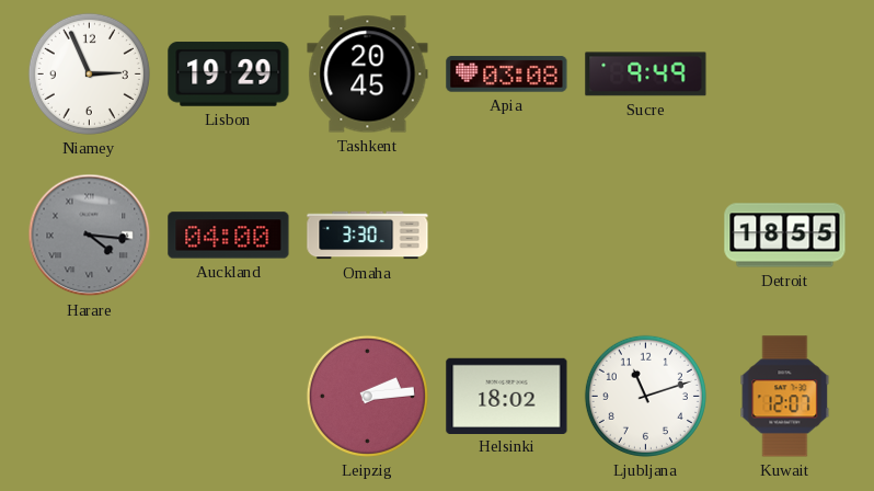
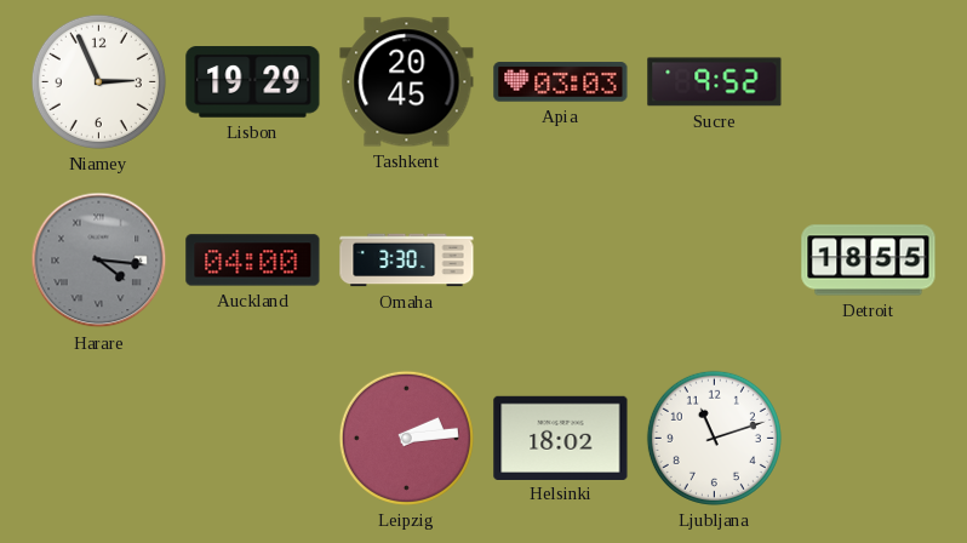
Apia: 03:08 -> 03:03
Sucre: 9:49 -> 9:52
Kuwait: 12:07 -> none
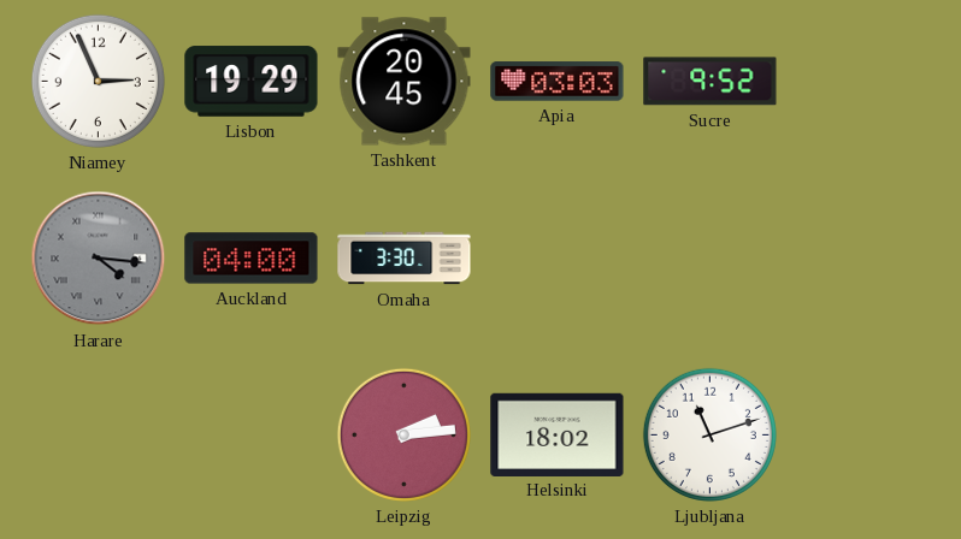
Detroit: 18:55 -> none
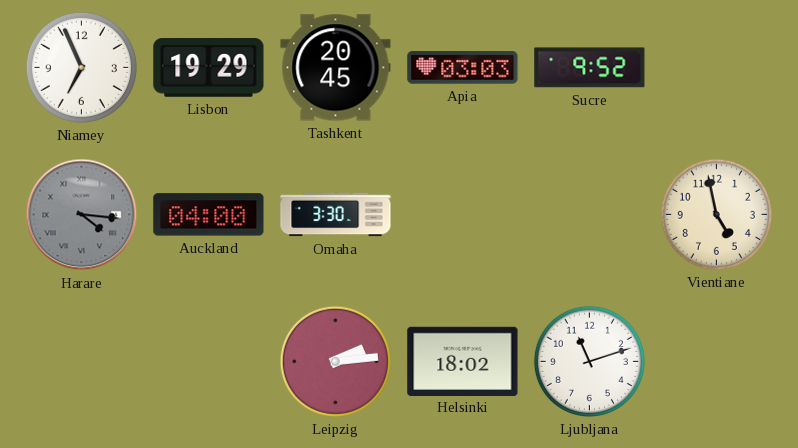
Niamey: 2:56 -> 6:56
Vientiane: none -> 4:58
